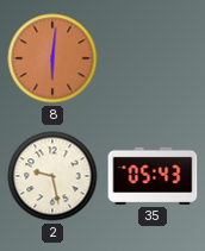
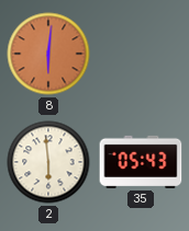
2: 9:28 -> 5:59
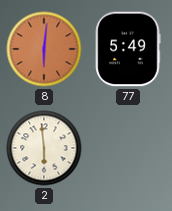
77: none -> 5:49
35: 05:43 -> none
